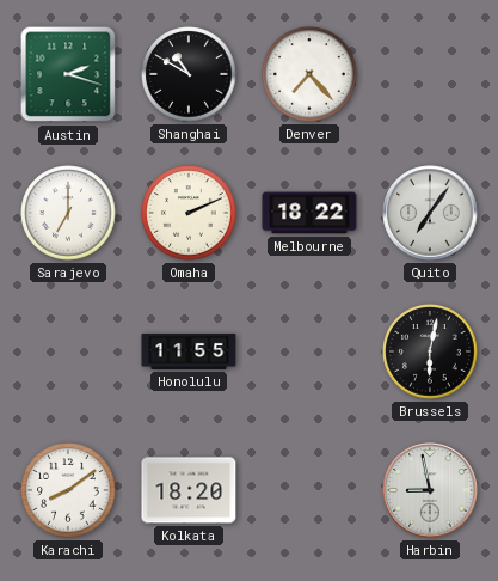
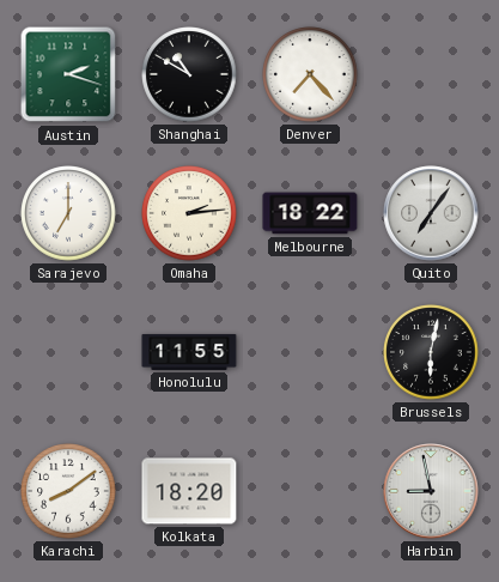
Omaha: 2:11 -> 2:14
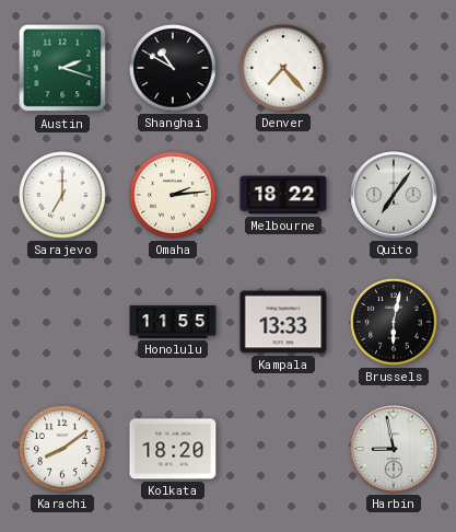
Kampala: none -> 13:33
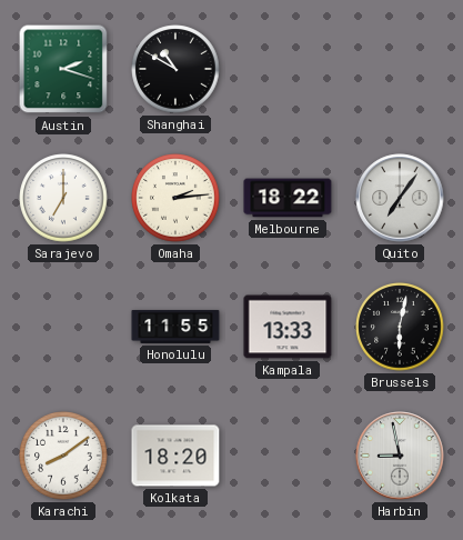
Denver: 7:23 -> none
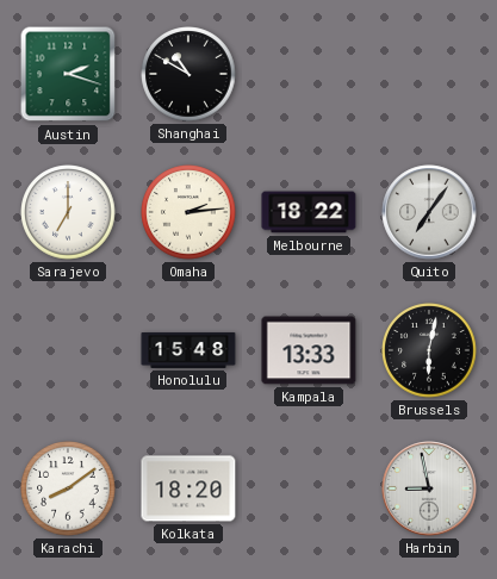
Honolulu: 11:55 -> 15:48
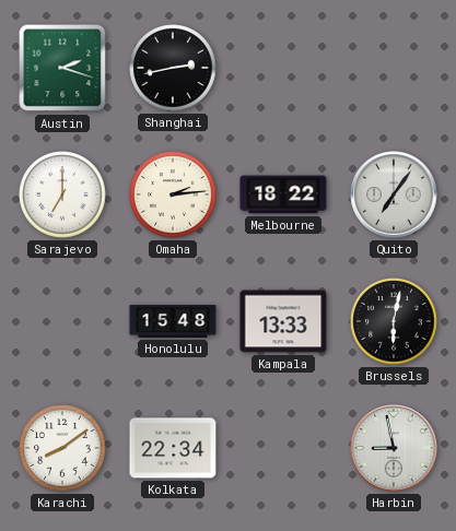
Shanghai: 10:50 -> 2:43
Kolkata: 18:20 -> 22:34
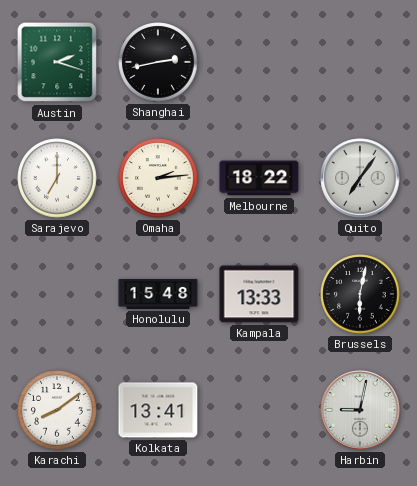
Kolkata: 22:34 -> 13:41
Harbin: 8:58 -> 9:02
